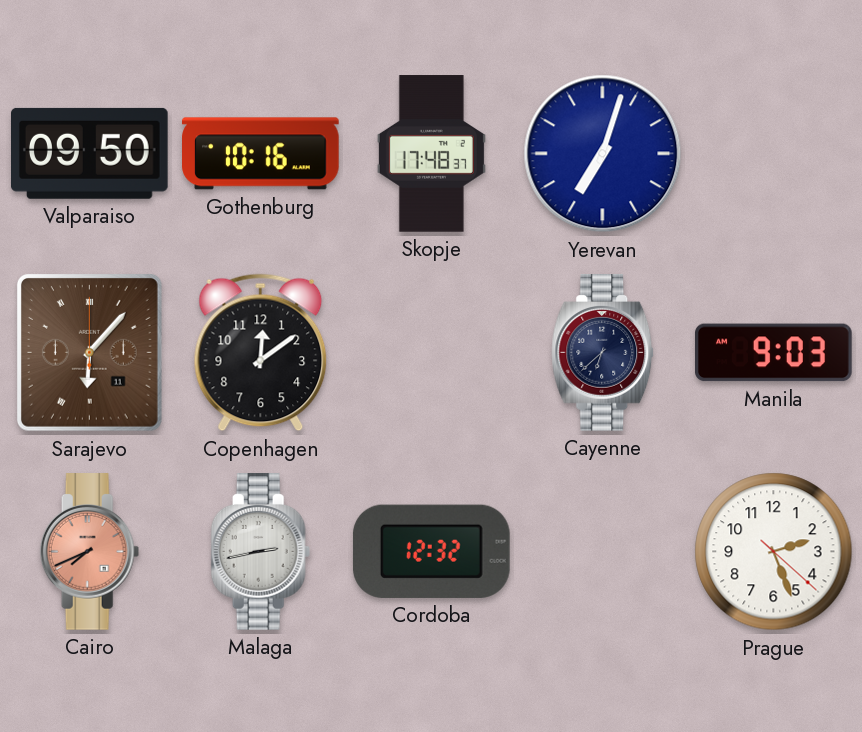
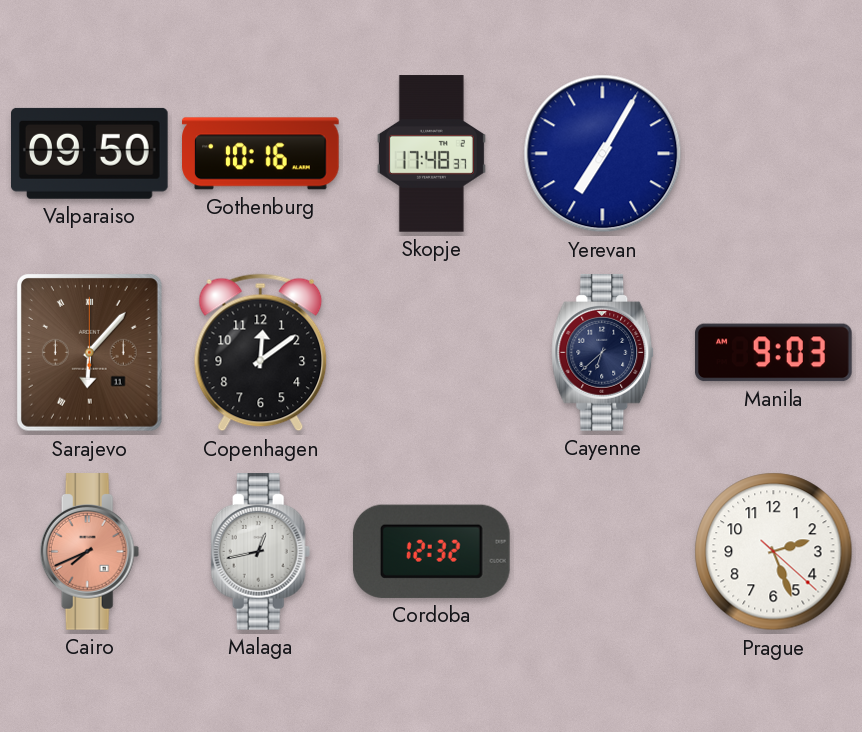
Yerevan: 7:03 -> 7:05
Malaga: 2:43 -> 12:43
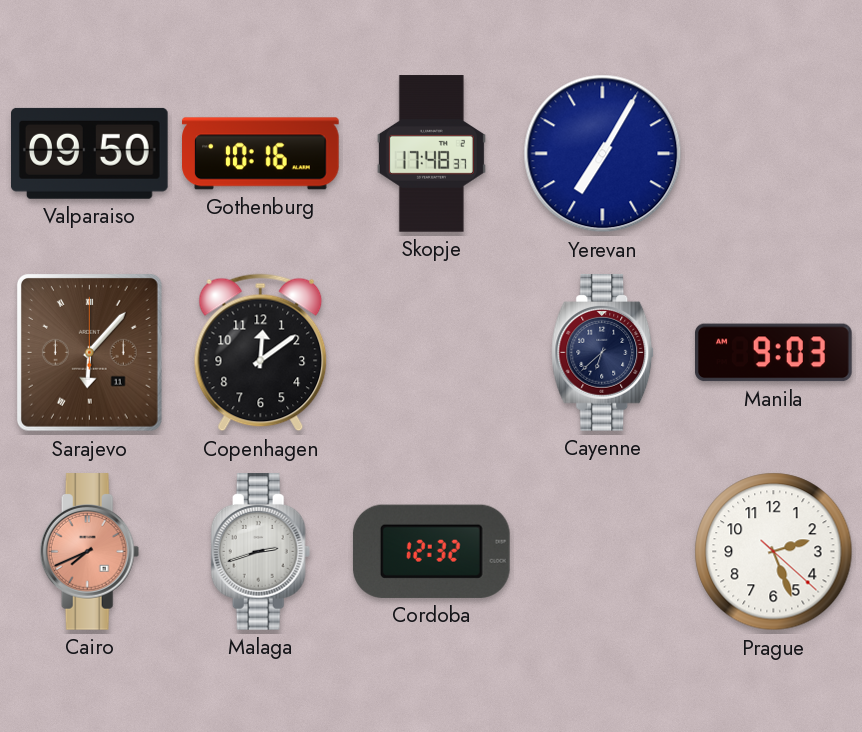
Malaga: 12:43 -> 2:42
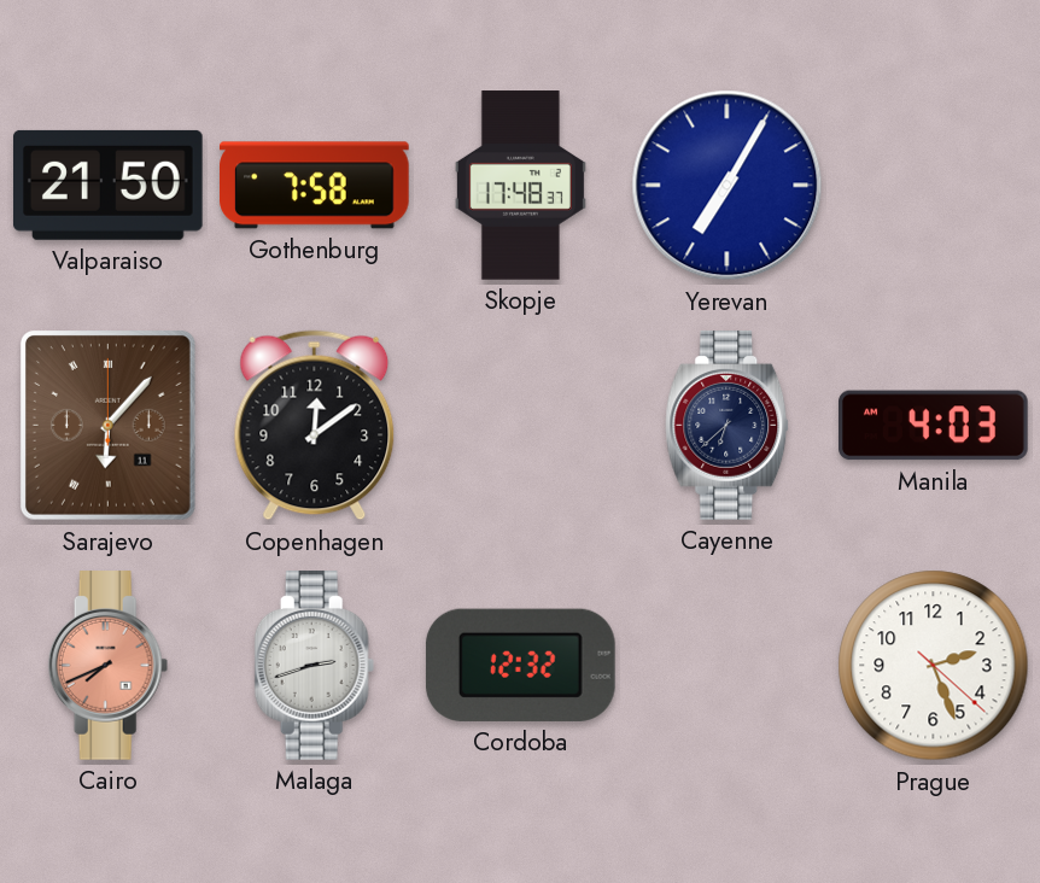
Valparaiso: 09:50 -> 21:50
Gothenburg: 10:16 -> 7:58
Manila: 9:03 -> 4:03
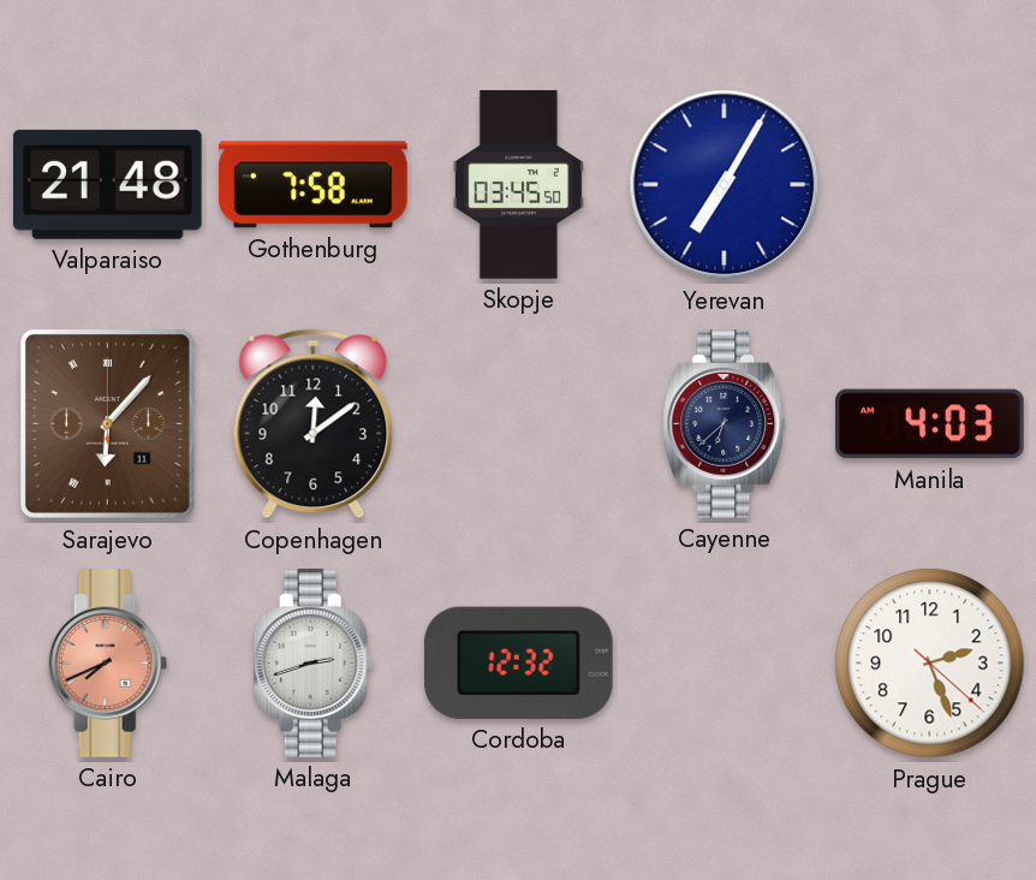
Valparaiso: 21:50 -> 21:48
Skopje: 17:48 -> 03:45
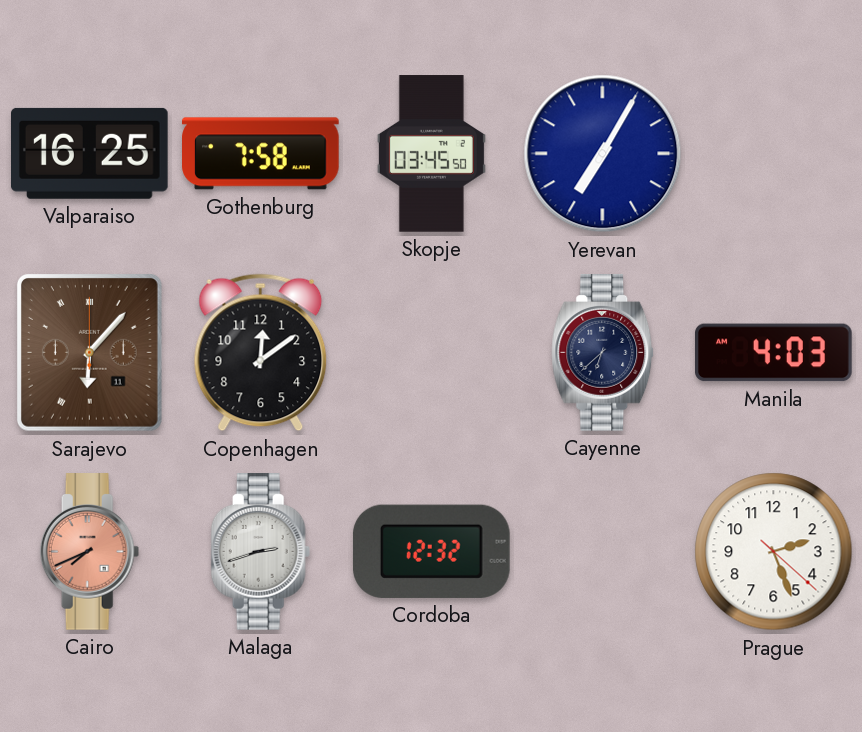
Valparaiso: 21:48 -> 16:25
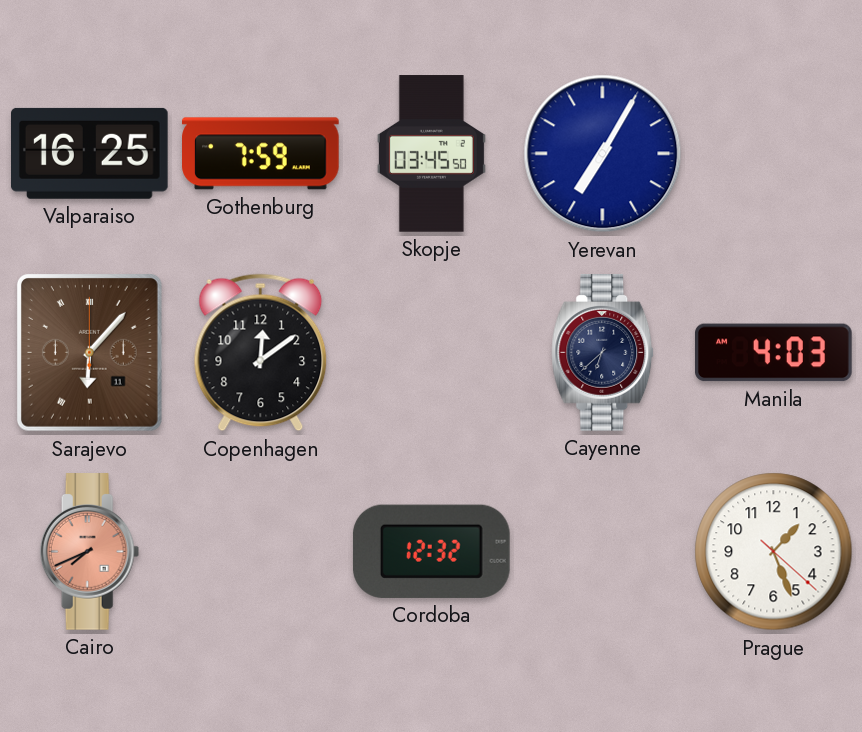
Gothenburg: 7:58 -> 7:59
Malaga: 2:42 -> none
Prague: 2:26 -> 1:26
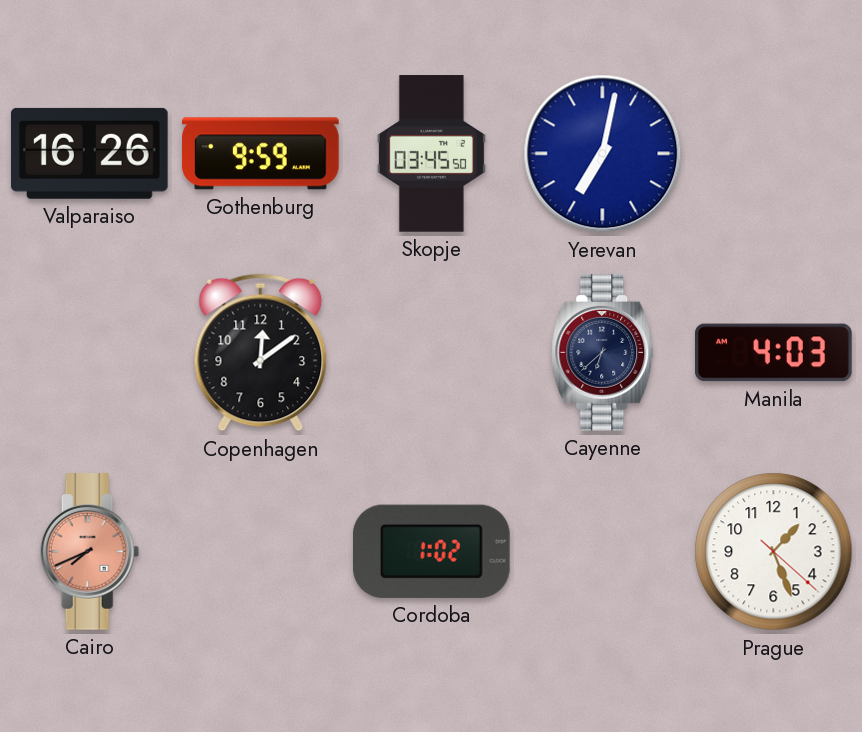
Valparaiso: 16:25 -> 16:26
Gothenburg: 7:59 -> 9:59
Yerevan: 7:05 -> 7:02
Sarajevo: 6:07 -> none
Cordoba: 12:32 -> 1:02
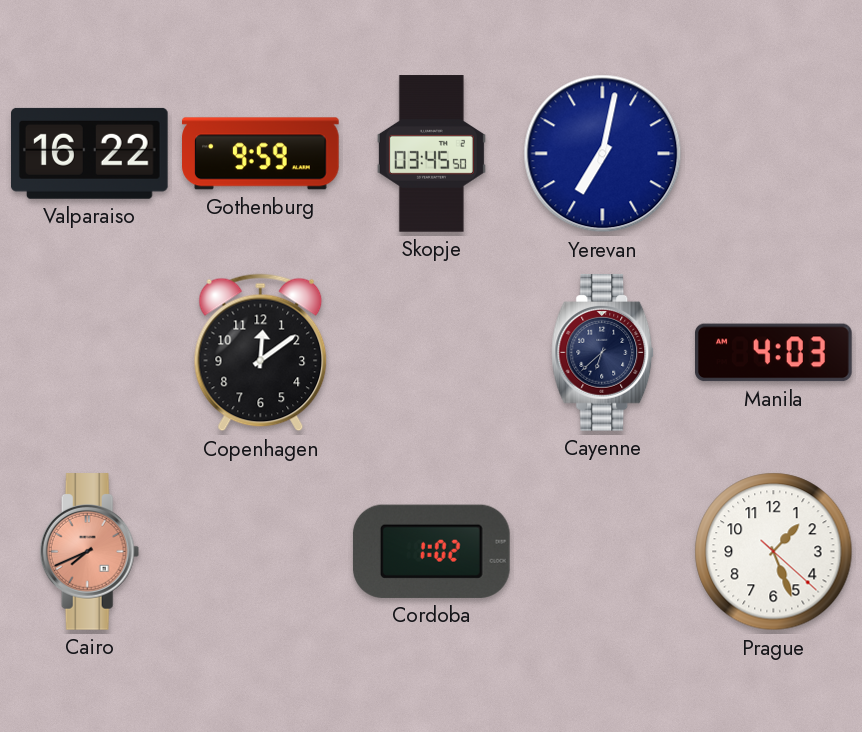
Valparaiso: 16:26 -> 16:22
